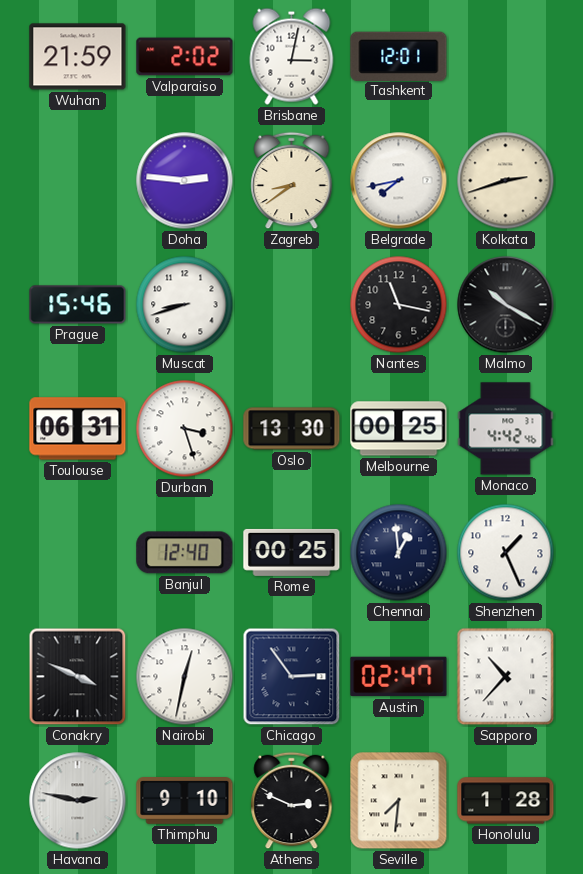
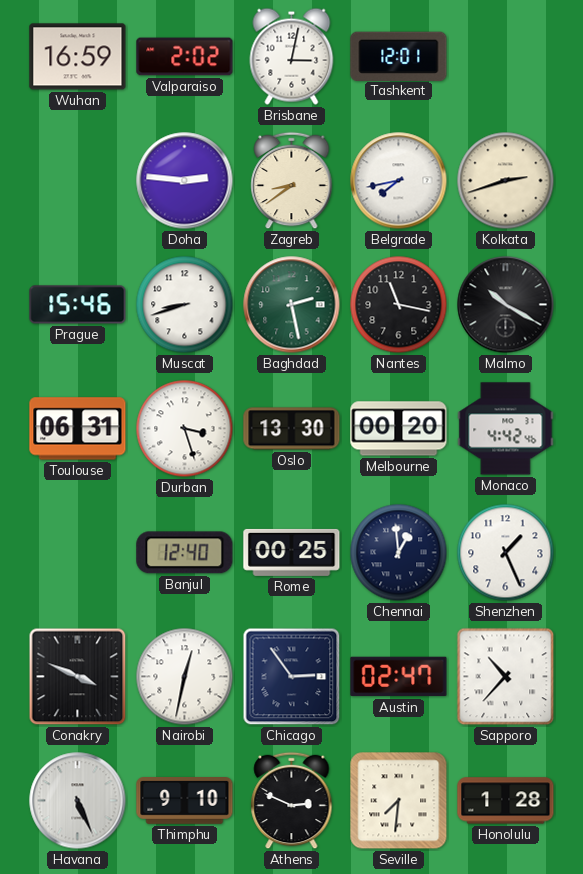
Wuhan: 21:59 -> 16:59
Baghdad: none -> 2:28
Melbourne: 00:25 -> 00:20
Havana: 2:47 -> 5:26
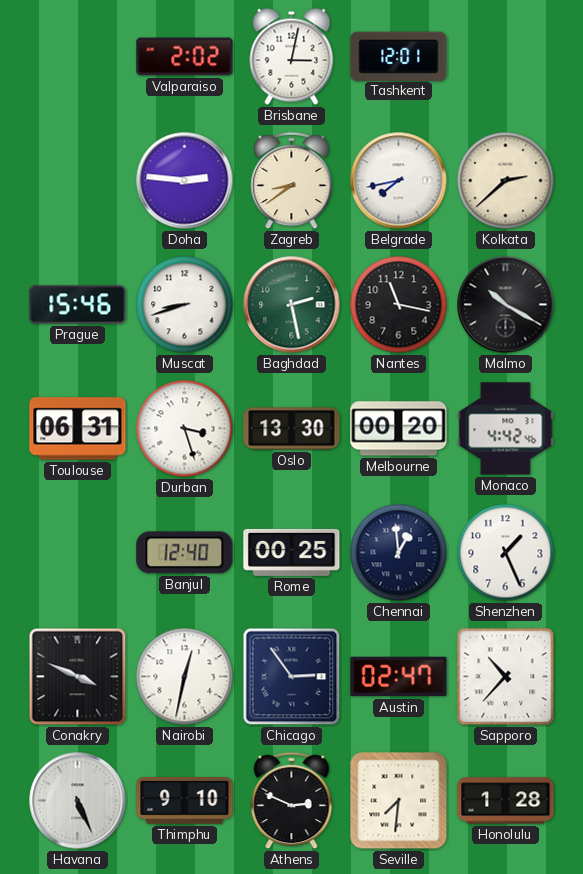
Wuhan: 16:59 -> none
Kolkata: 2:42 -> 2:38
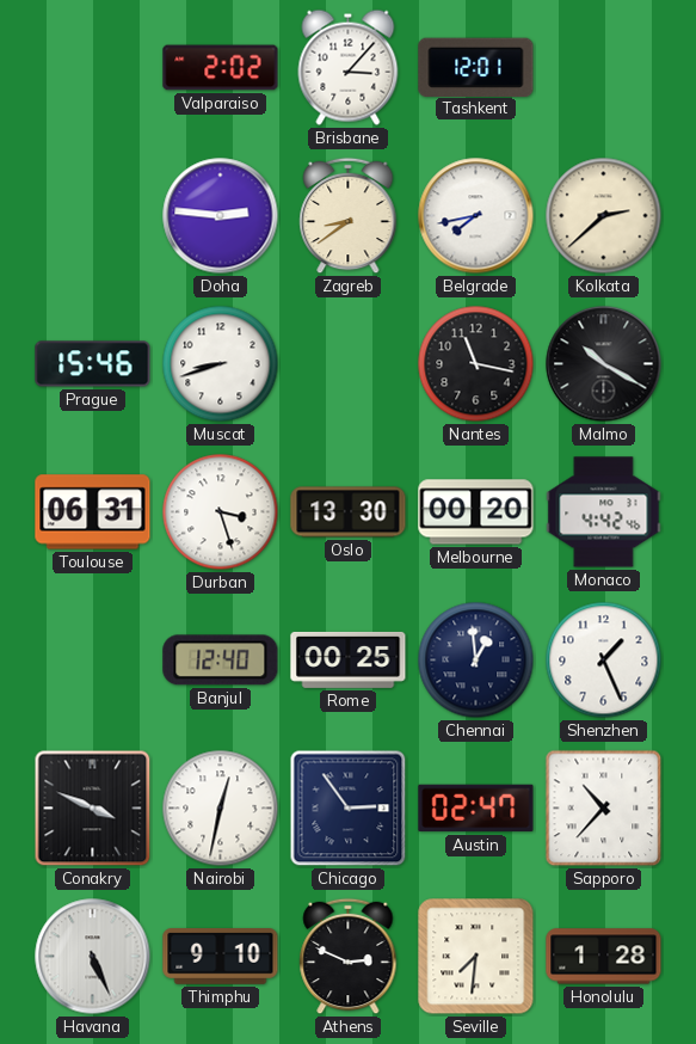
Brisbane: 3:02 -> 3:07
Baghdad: 2:28 -> none
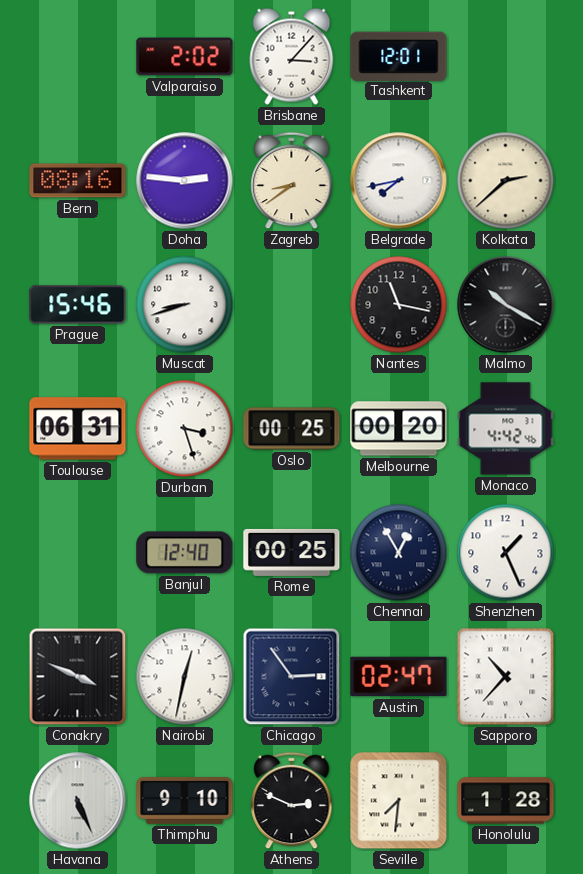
Bern: none -> 08:16
Oslo: 13:30 -> 00:25
Chennai: 12:59 -> 12:55
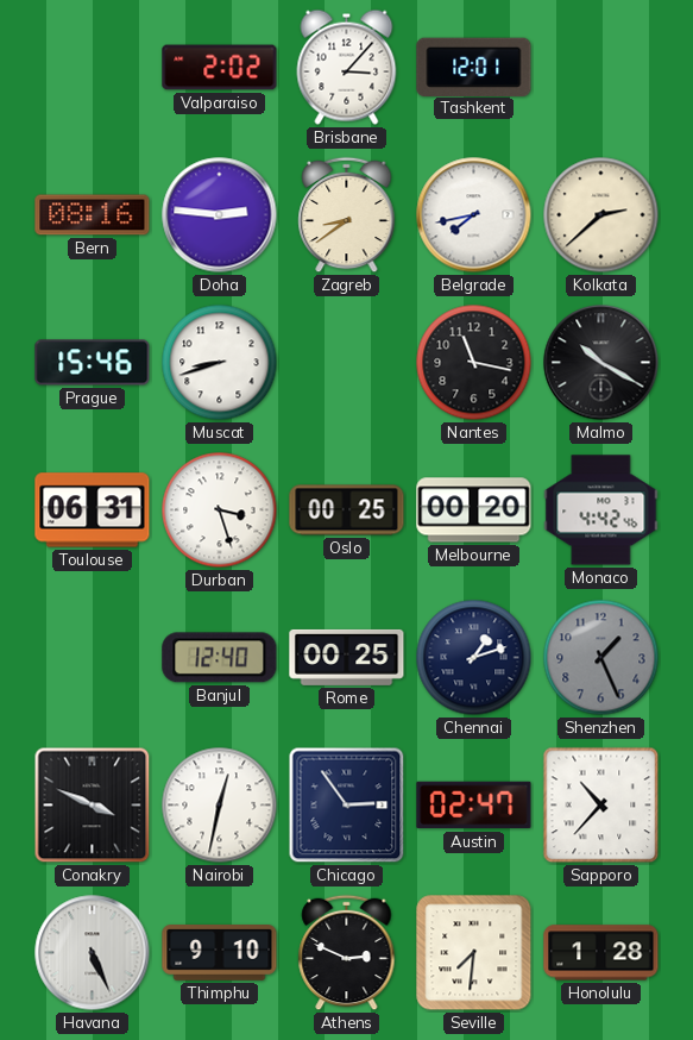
Chennai: 12:55 -> 1:12
Shenzhen dial: white -> grey
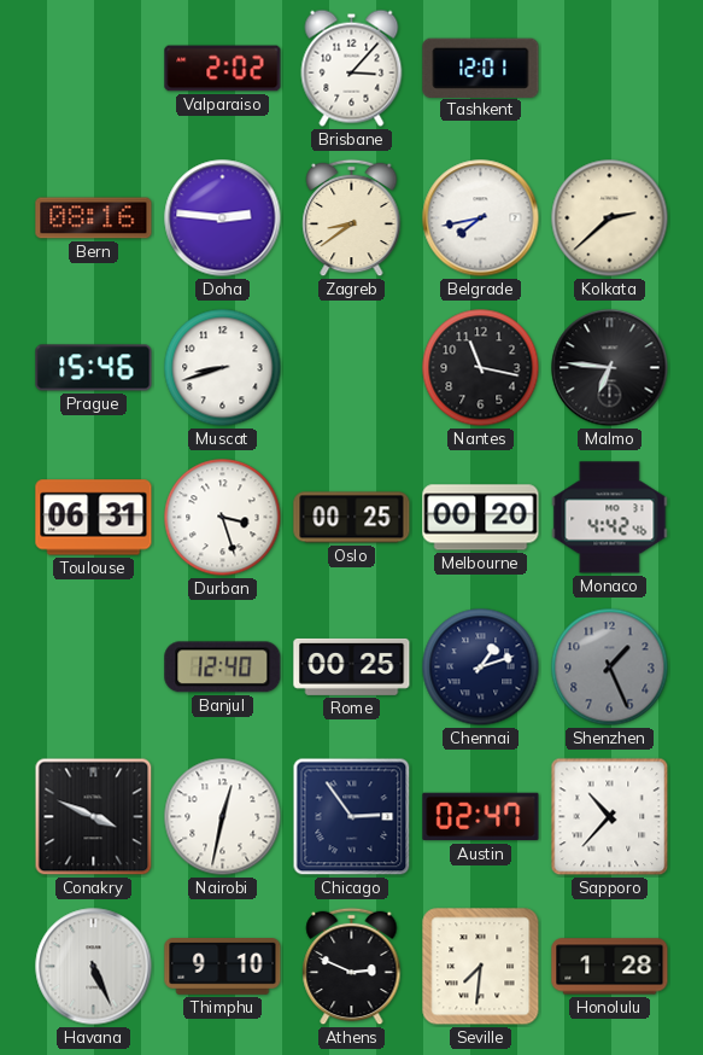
Malmo: 10:20 -> 6:46
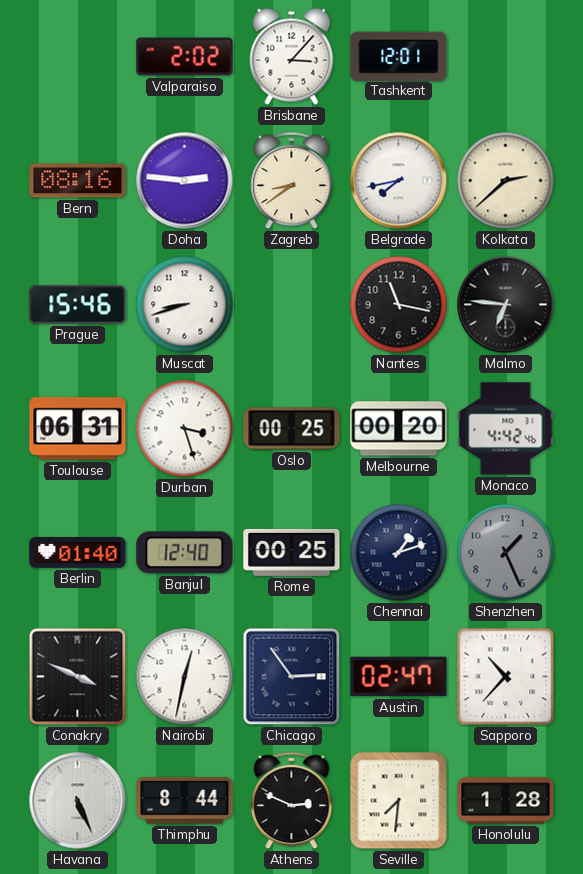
Berlin: none -> 01:40
Thimphu: 9:10 -> 8:44
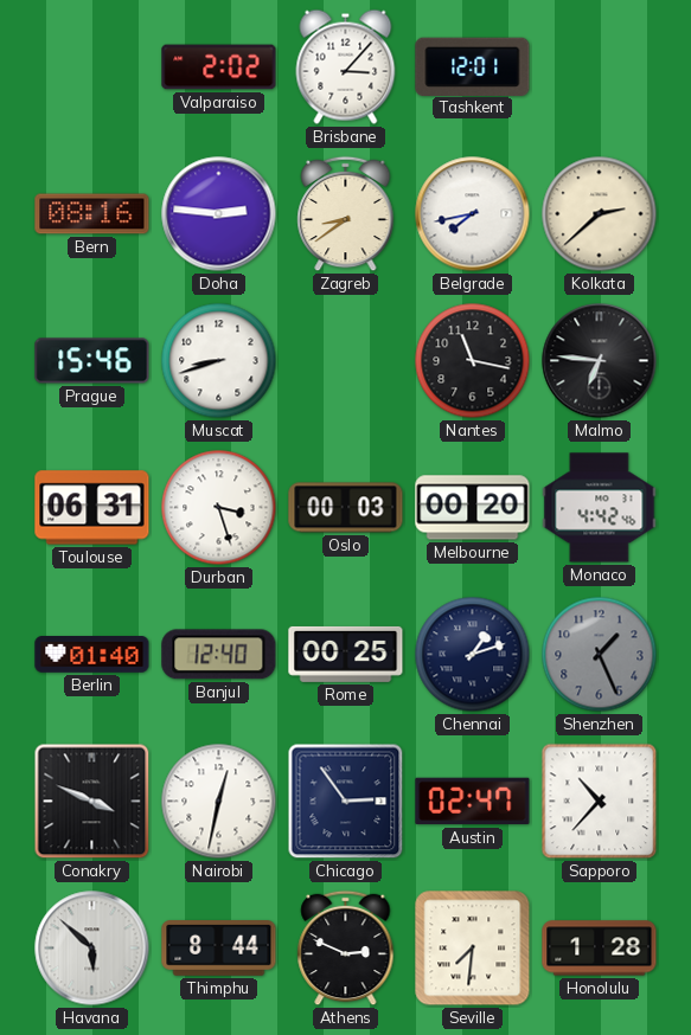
Oslo: 00:25 -> 00:03
Havana: 5:26 -> 5:52
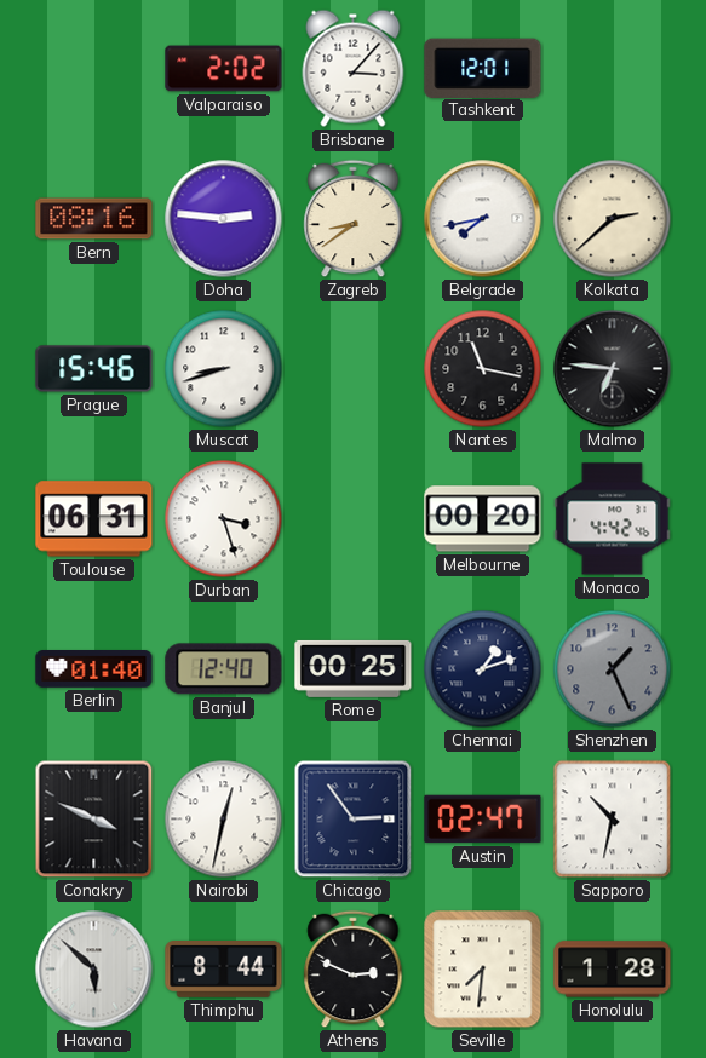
Oslo: 00:03 -> none
Sapporo: 10:37 -> 10:32
